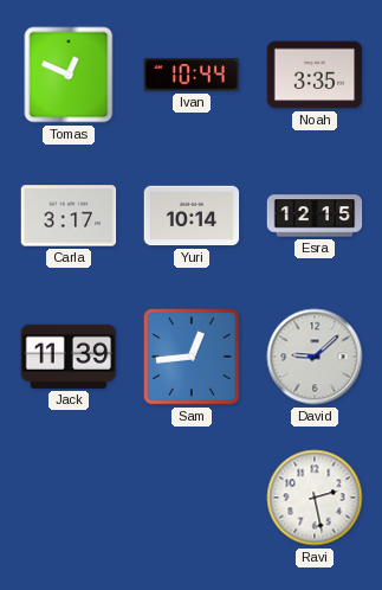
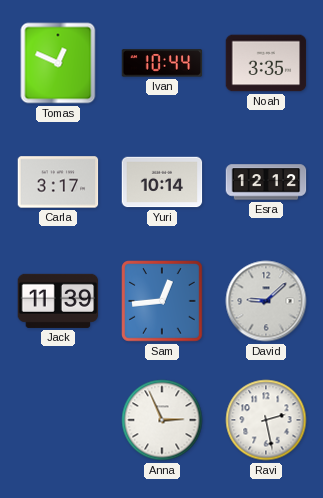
Esra: 12:15 -> 12:12
Anna: none -> 2:56
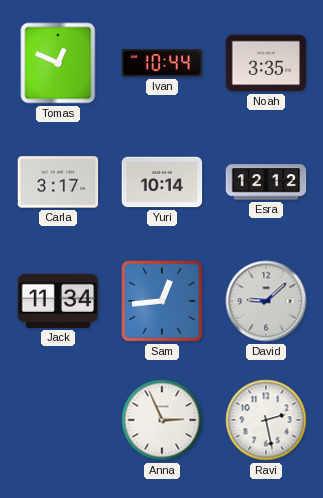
Jack: 11:39 -> 11:34
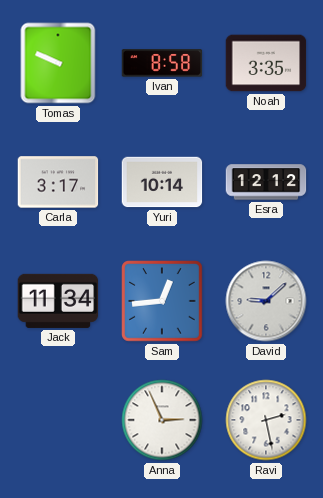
Tomas: 12:49 -> 9:49
Ivan: 10:44 -> 8:58
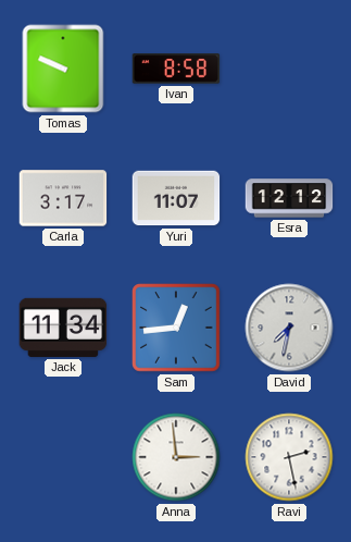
Noah: 3:35 -> none
Yuri: 10:14 -> 11:07
David: 9:08 -> 7:32
Anna: 2:56 -> 2:59
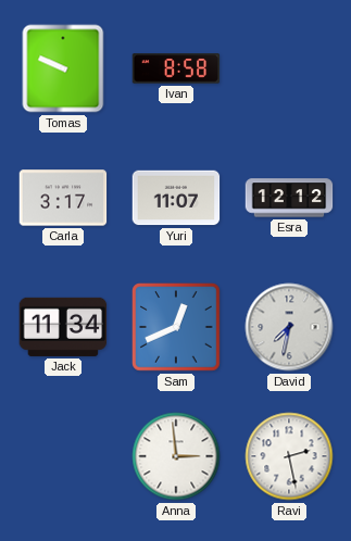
Sam: 12:44 -> 12:41
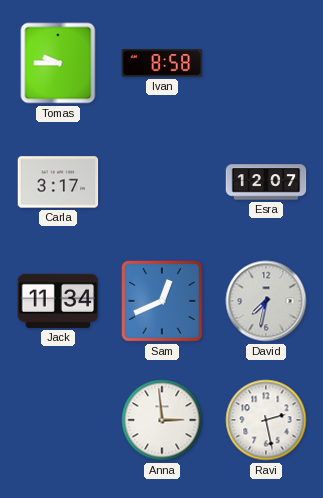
Tomas: 9:49 -> 9:45
Yuri: 11:07 -> none
Esra: 12:12 -> 12:07
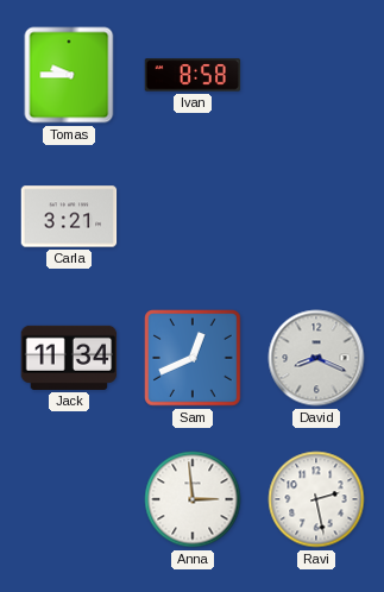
Carla: 3:17 -> 3:21
Esra: 12:07 -> none
David: 7:32 -> 8:19
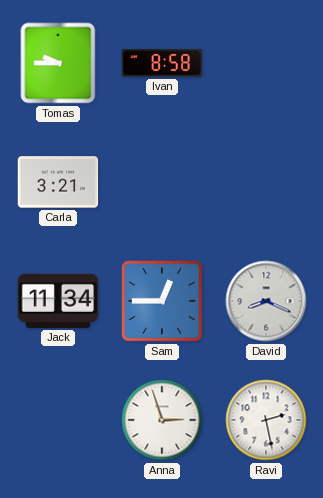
Sam: 12:41 -> 12:45
Anna: 2:59 -> 2:57
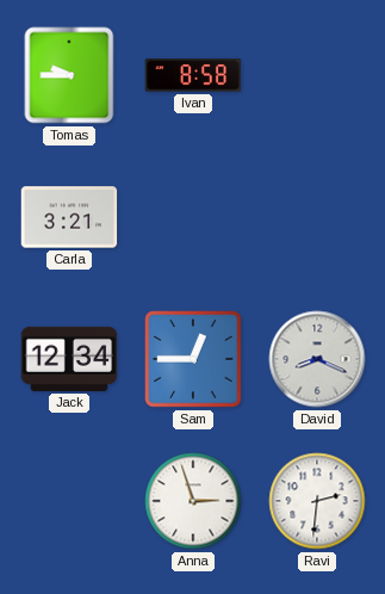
Jack: 11:34 -> 12:34
Ravi: 2:28 -> 2:31
